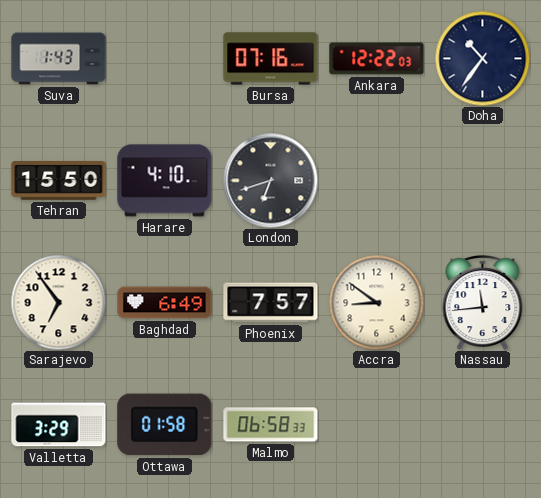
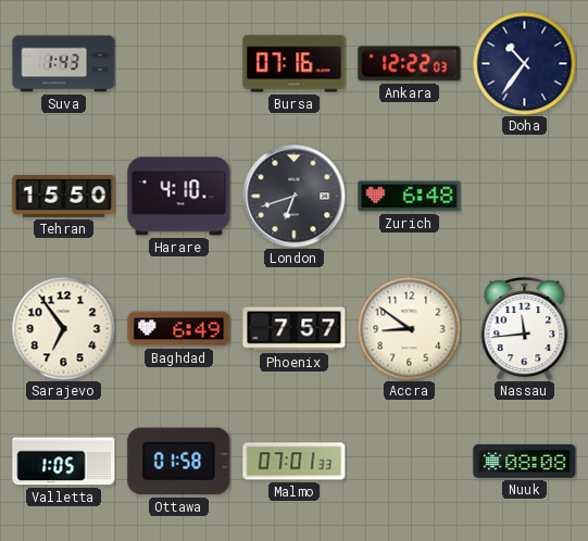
Zurich: none -> 6:48
Valletta: 3:29 -> 1:05
Malmo: 06:58 -> 07:01
Nuuk: none -> 08:08
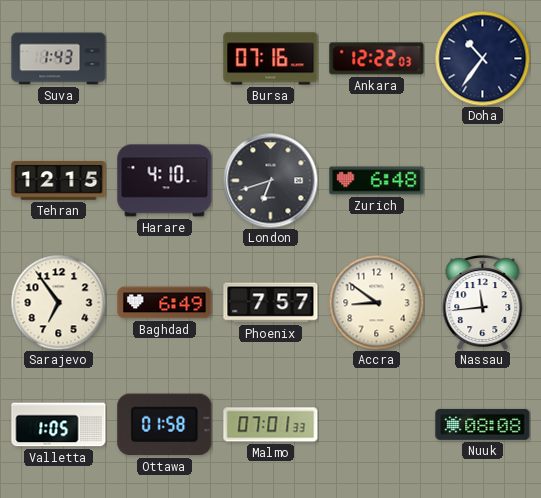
Tehran: 15:50 -> 12:15
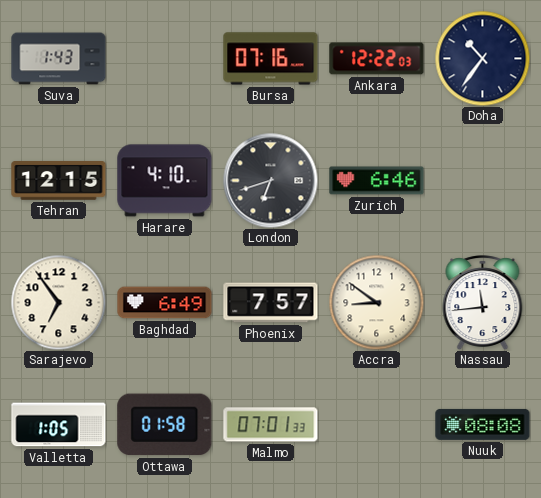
Zurich: 6:48 -> 6:46
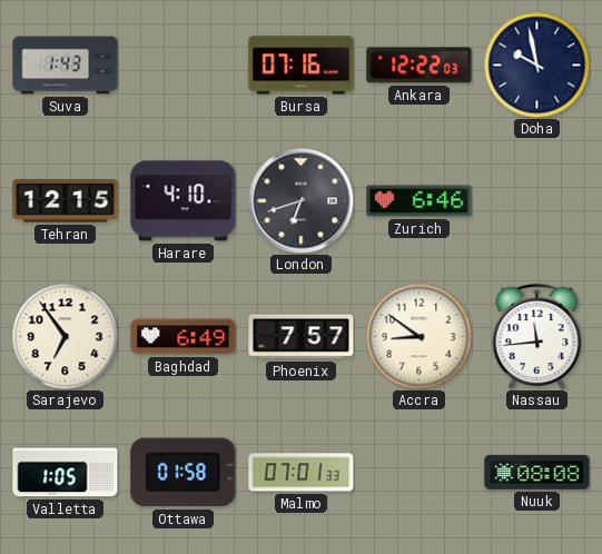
Doha: 10:36 -> 9:58
